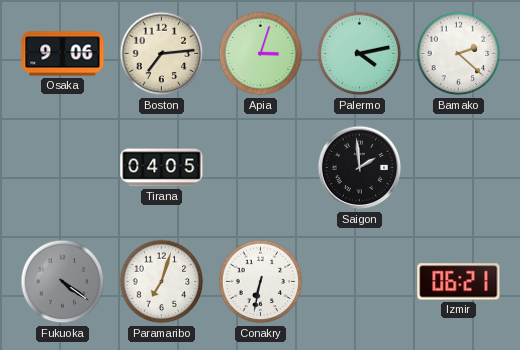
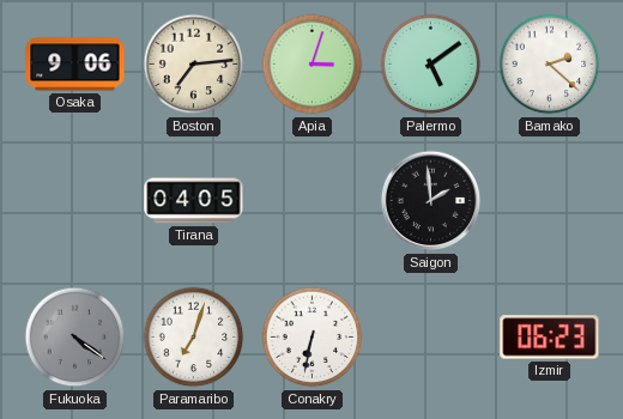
Palermo: 4:13 -> 5:09
Izmir: 06:21 -> 06:23
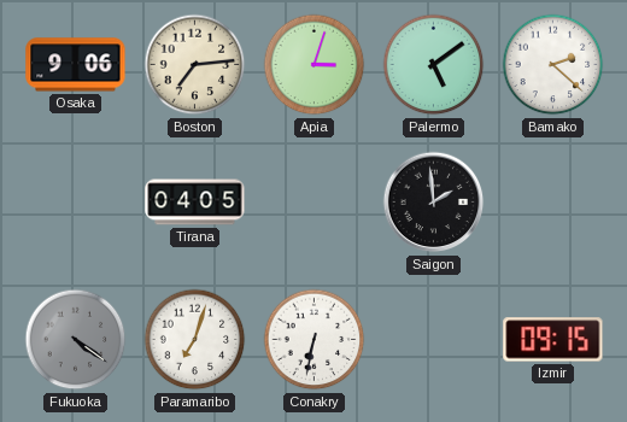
Izmir: 06:23 -> 09:15
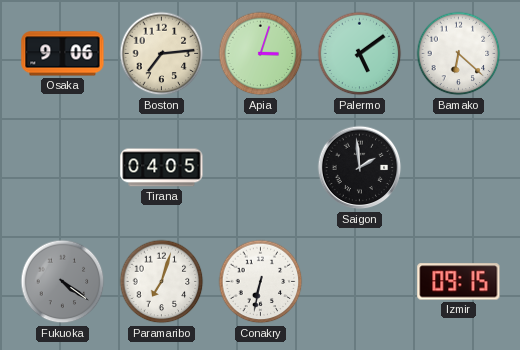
Bamako: 2:22 -> 6:22
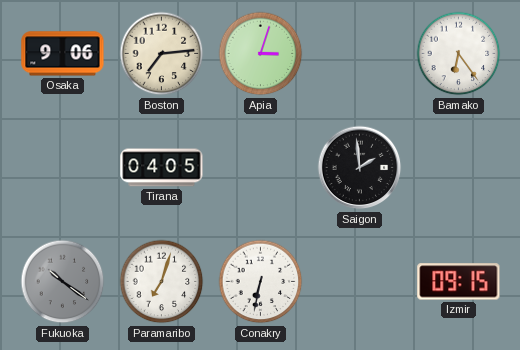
Palermo: 5:09 -> none
Bamako: 6:22 -> 6:24
Fukuoka: 4:21 -> 10:21
